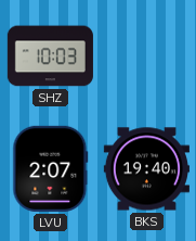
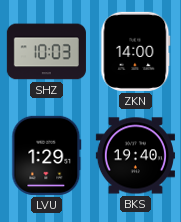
ZKN: none -> 14:00
LVU: 2:07 -> 1:29
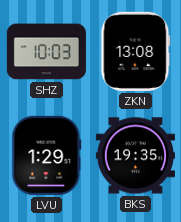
ZKN: 14:00 -> 13:08
BKS: 19:40 -> 19:35
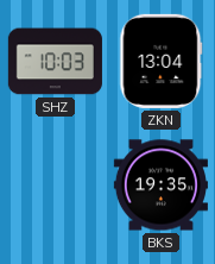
ZKN: 13:08 -> 13:04
LVU: 1:29 -> none
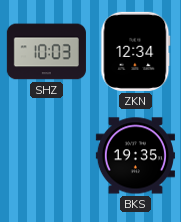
ZKN: 13:04 -> 12:34
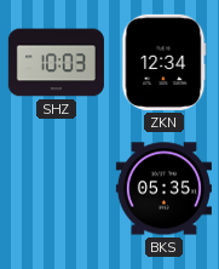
BKS: 19:35 -> 05:35
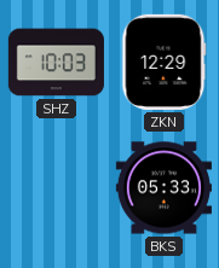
ZKN: 12:34 -> 12:29
BKS: 05:35 -> 05:33
